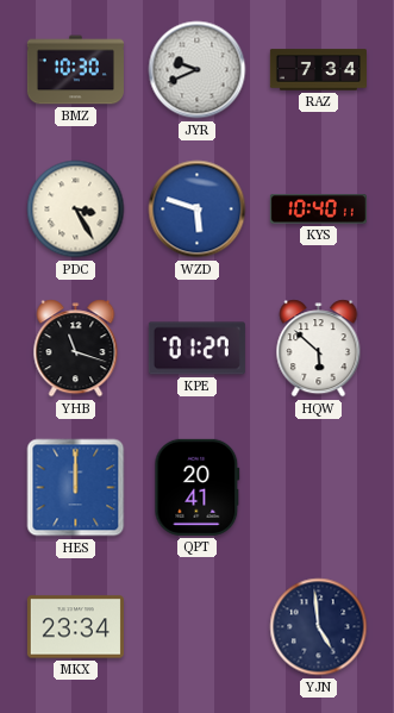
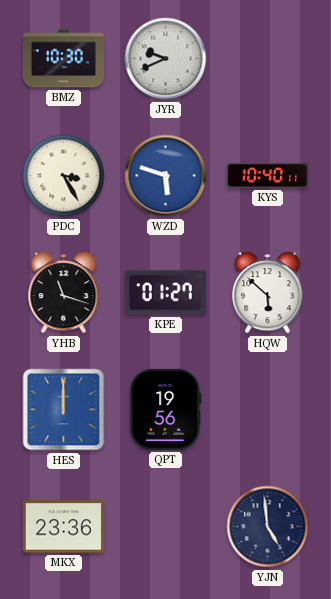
RAZ: 7:34 -> none
QPT: 20:41 -> 19:56
MKX: 23:34 -> 23:36
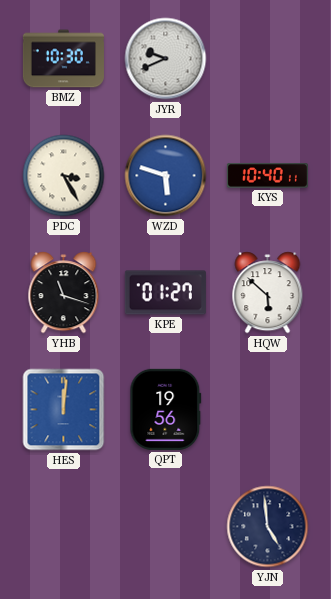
HES: 12:00 -> 12:01
MKX: 23:36 -> none
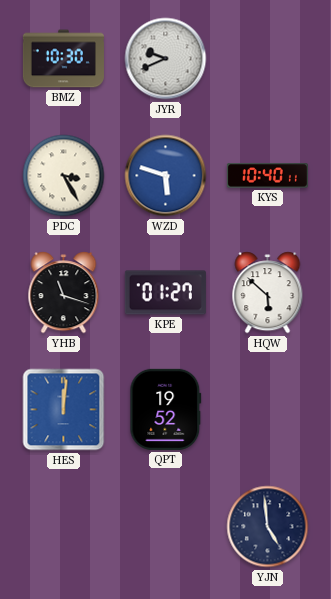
QPT: 19:56 -> 19:52
